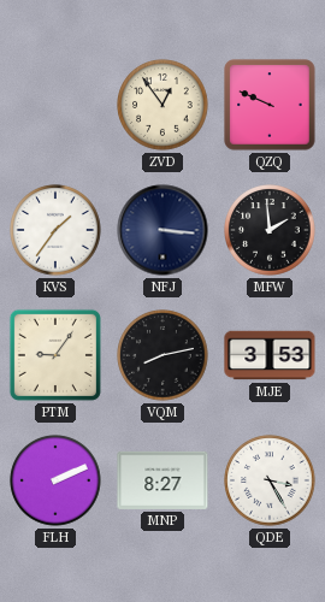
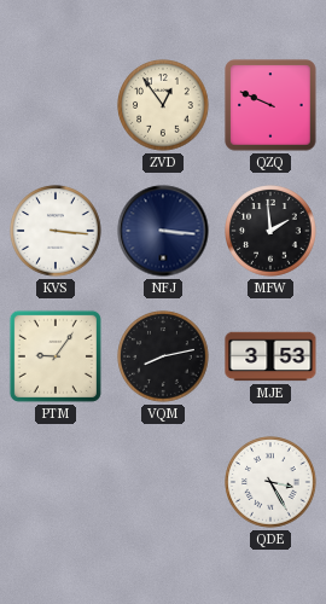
KVS: 1:36 -> 3:16
FLH: 2:11 -> none
MNP: 8:27 -> none
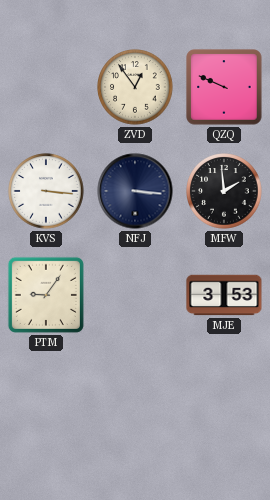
VQM: 8:13 -> none
QDE: 3:25 -> none
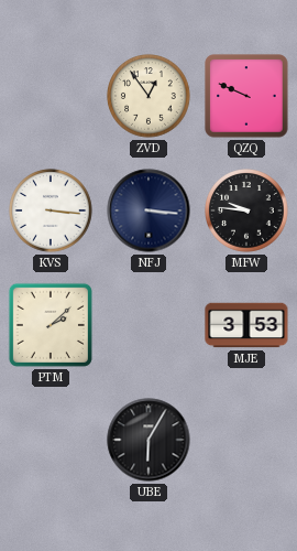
MFW: 1:59 -> 9:46
PTM: 9:06 -> 2:08
UBE: none -> 6:05
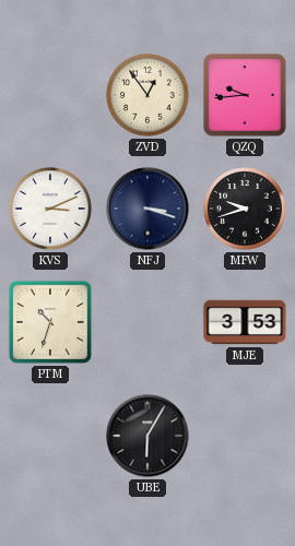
QZQ: 9:49 -> 9:44
KVS: 3:16 -> 3:11
NFJ: 3:16 -> 3:18
MFW: 9:46 -> 9:42
PTM: 2:08 -> 10:33
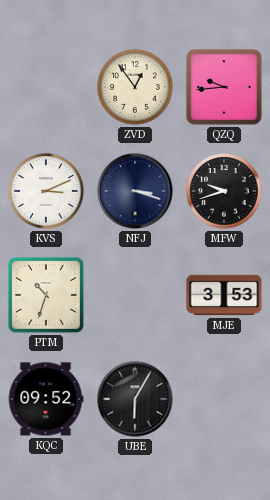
KQC: none -> 09:52
